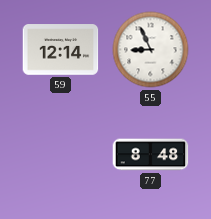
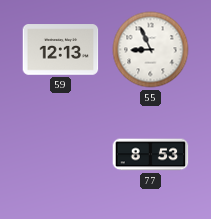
59: 12:14 -> 12:13
77: 8:48 -> 8:53
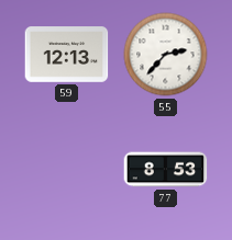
55: 8:56 -> 2:37
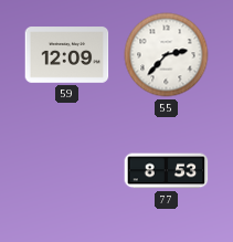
59: 12:13 -> 12:09
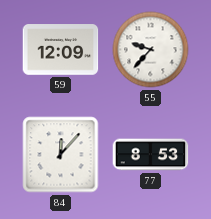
55: 2:37 -> 9:37
84: none -> 12:07
